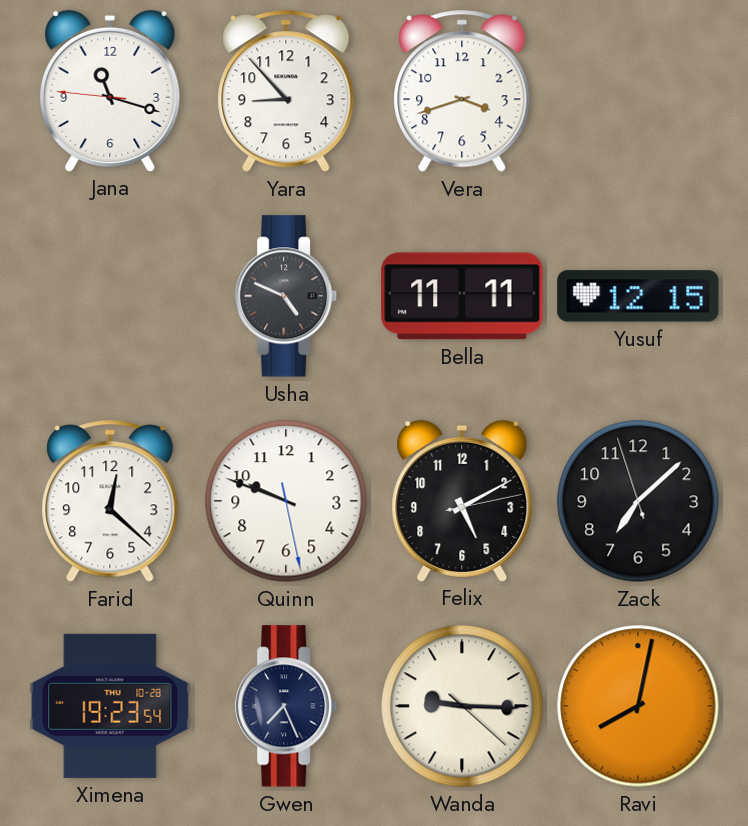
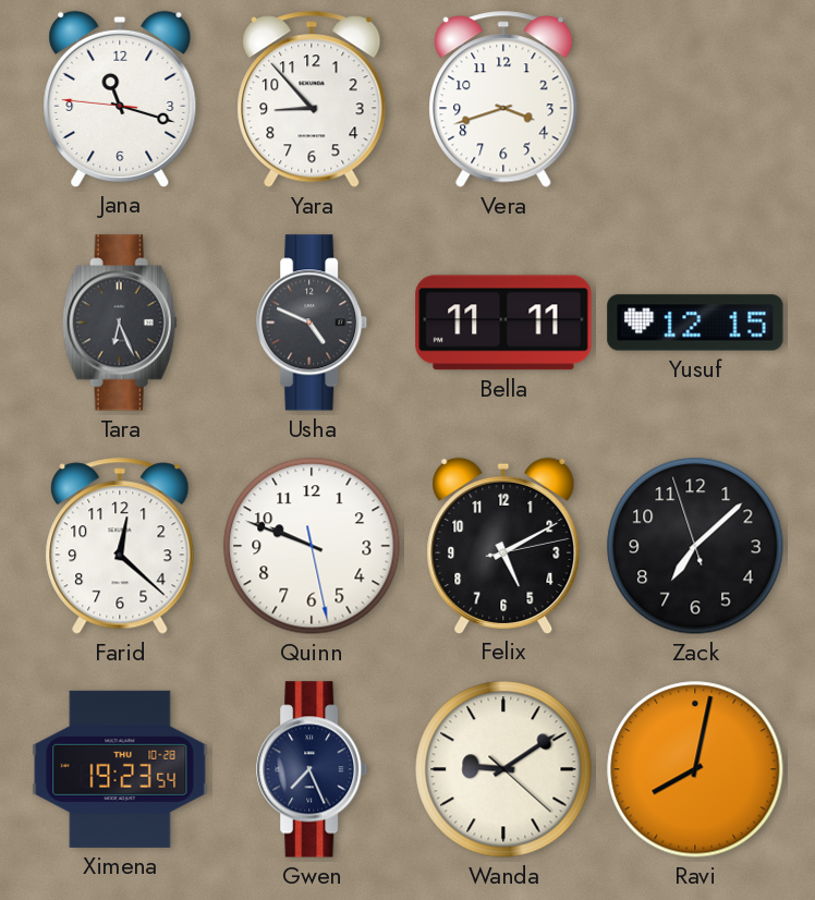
Tara: none -> 6:26
Wanda: 9:15 -> 9:09
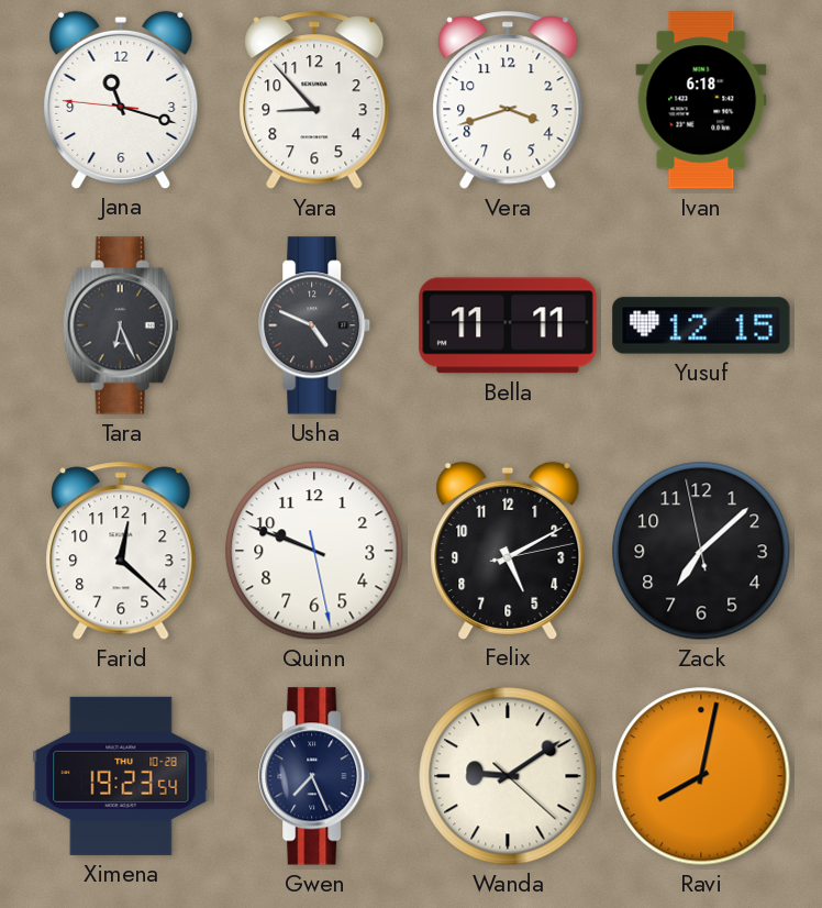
Ivan: none -> 6:18
Zack: 7:07:57 -> 7:07:58
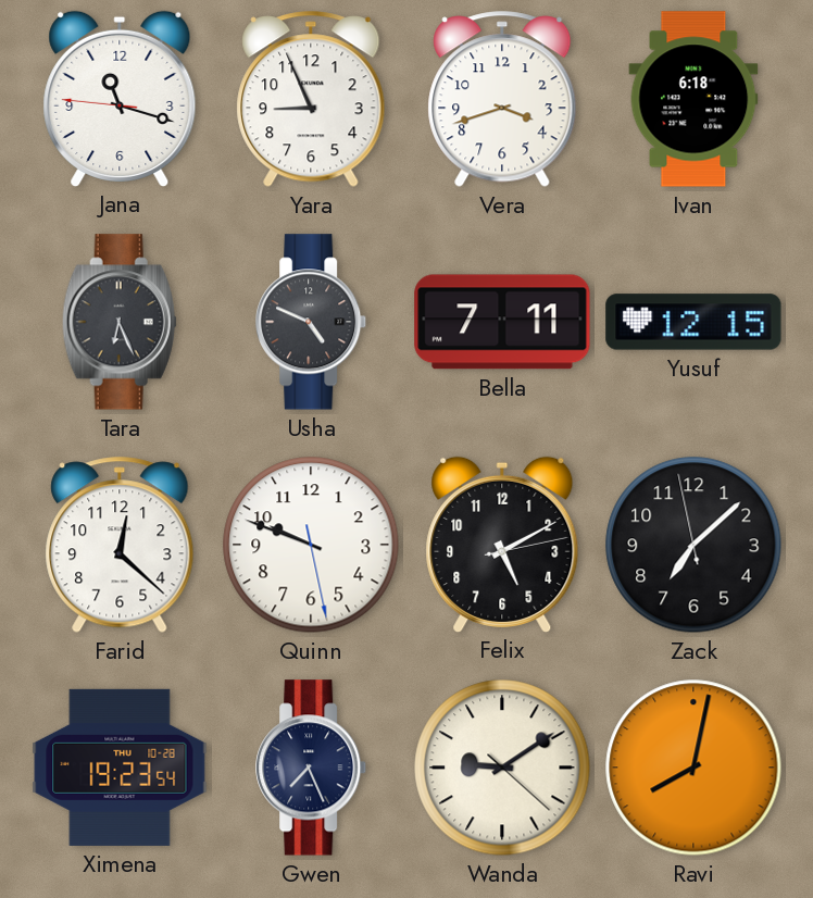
Yara: 8:53 -> 8:56
Bella: 11:11 -> 7:11
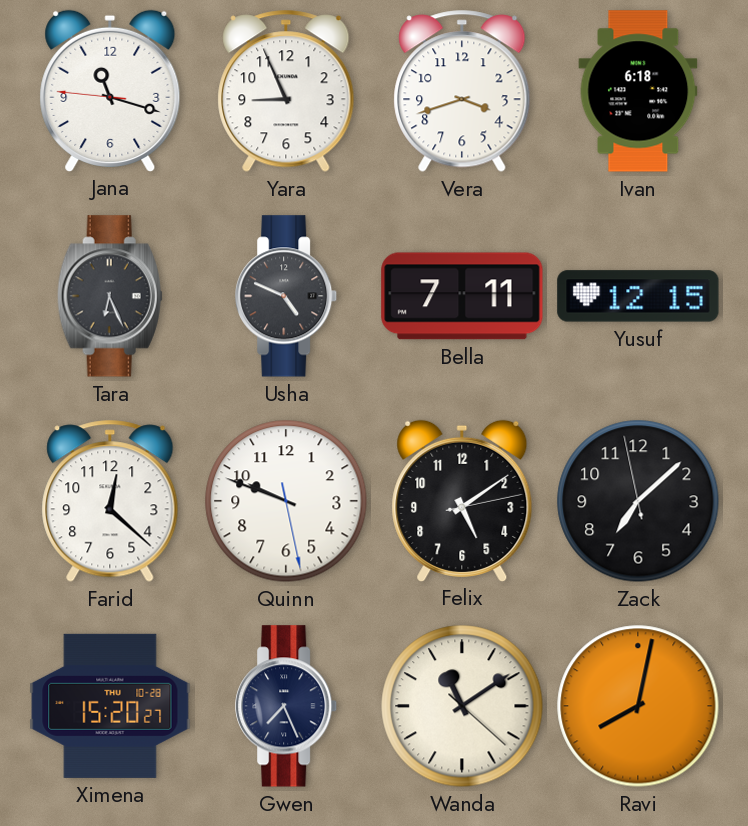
Felix: 5:10 -> 5:09
Ximena: 19:23 -> 15:20
Wanda: 9:09 -> 11:09
